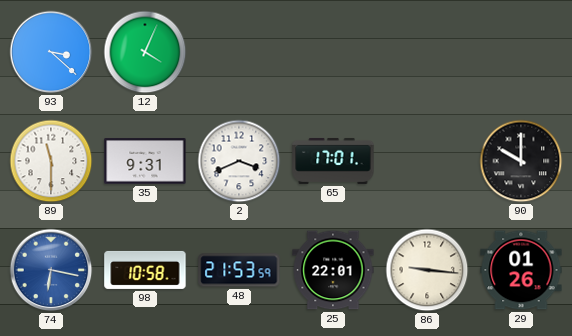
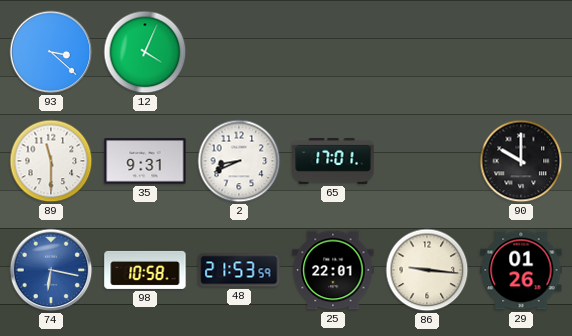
2: 3:41 -> 8:41
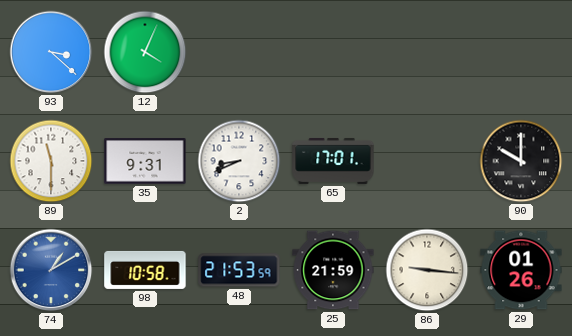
74: 6:17 -> 1:10
25: 22:01 -> 21:59
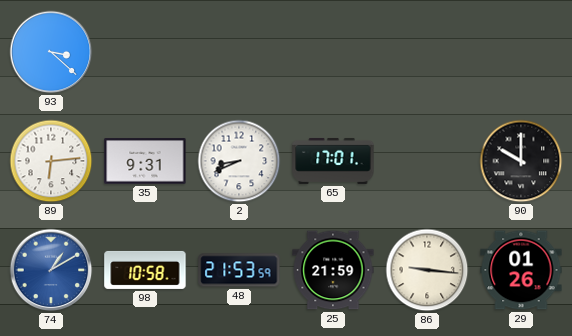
12: 4:04 -> none
89: 11:30 -> 6:14
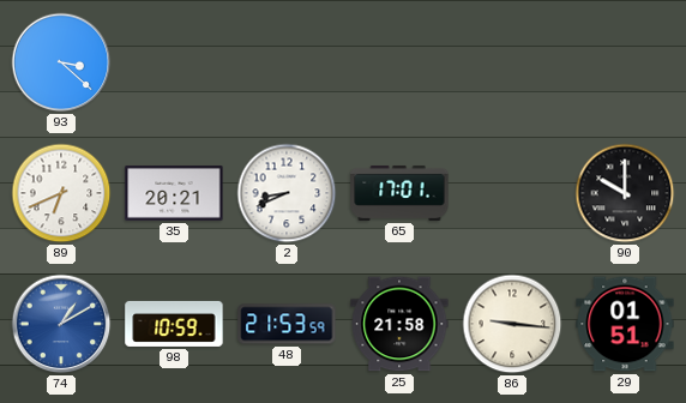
89: 6:14 -> 6:41
35: 9:31 -> 20:21
98: 10:58 -> 10:59
25: 21:59 -> 21:58
29: 01:26 -> 01:51
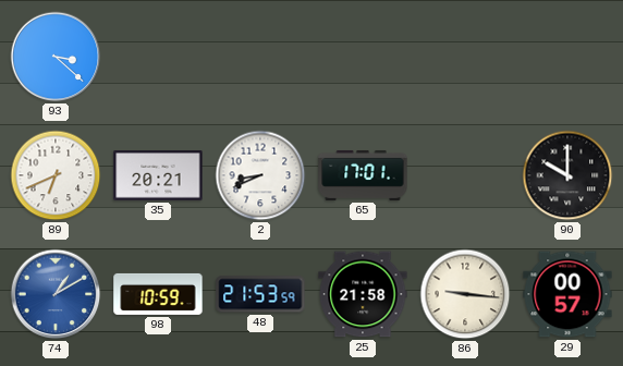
29: 01:51 -> 00:57
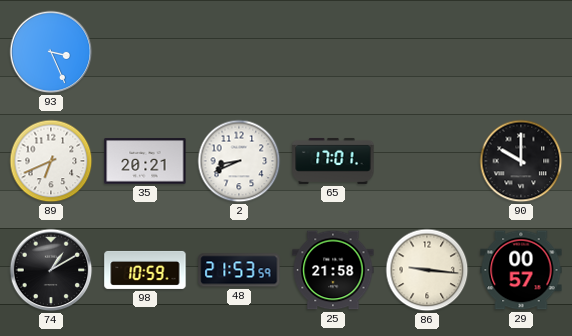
93: 3:22 -> 3:26
74 dial: blue -> black
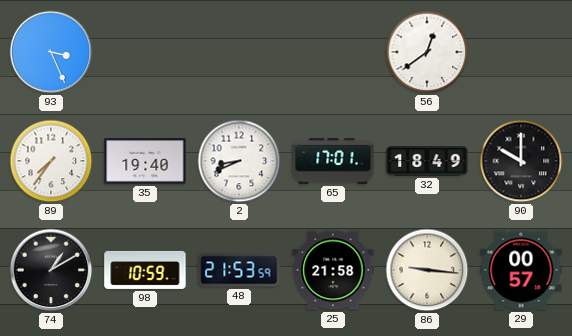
56: none -> 12:39
89: 6:41 -> 7:36
35: 20:21 -> 19:40
32: none -> 18:49
